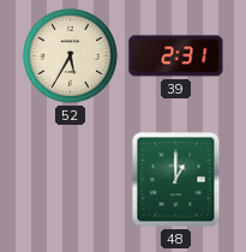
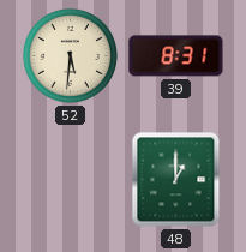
52: 5:35 -> 5:31
39: 2:31 -> 8:31
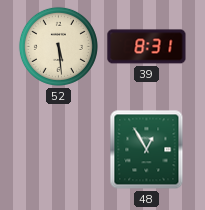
52: 5:31 -> 5:29
48: 1:00 -> 12:55
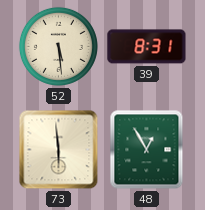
73: none -> 5:59
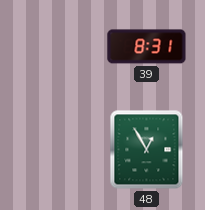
52: 5:29 -> none
73: 5:59 -> none
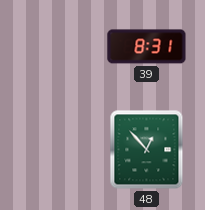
48: 12:55 -> 12:53
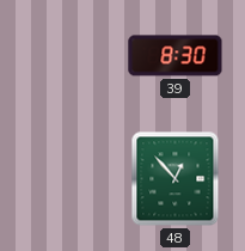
39: 8:31 -> 8:30
